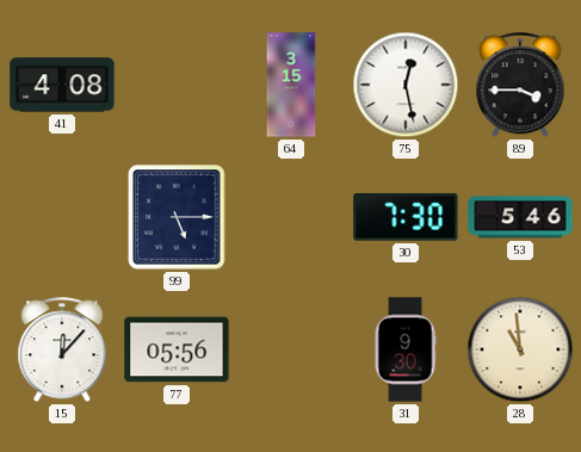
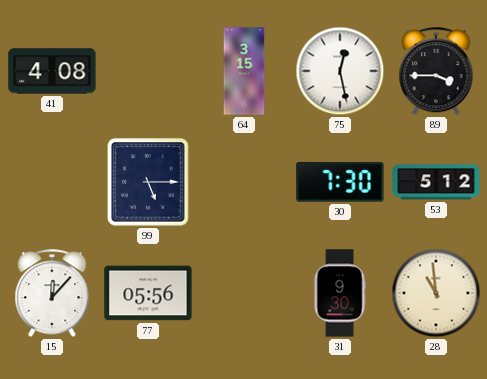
53: 5:46 -> 5:12
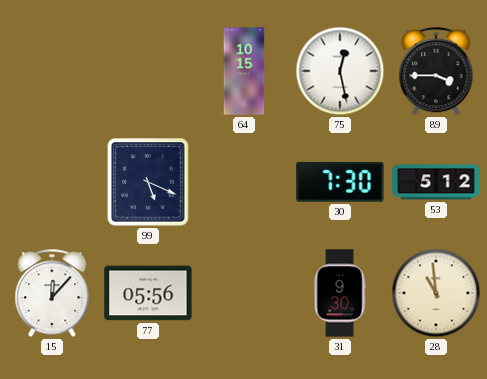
41: 4:08 -> none
64: 3:15 -> 10:15
99: 5:15 -> 5:19
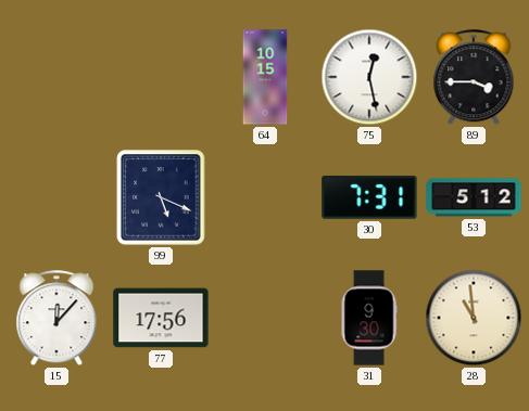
30: 7:30 -> 7:31
77: 05:56 -> 17:56
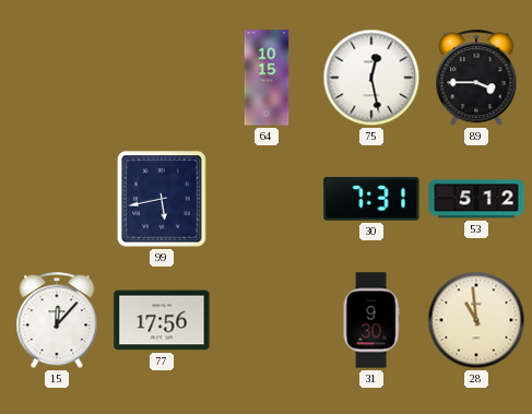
99: 5:19 -> 5:43
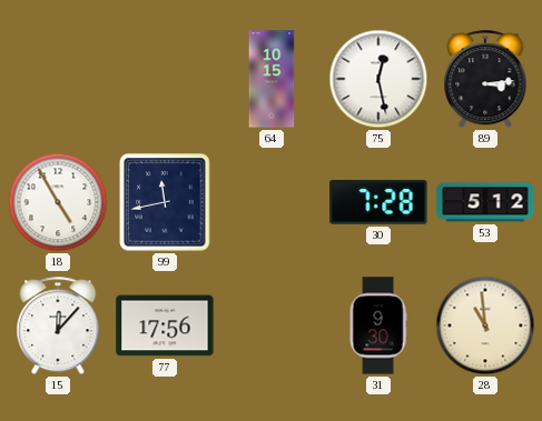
89: 3:45 -> 3:14
18: none -> 4:55
99: 5:43 -> 11:43
30: 7:31 -> 7:28
